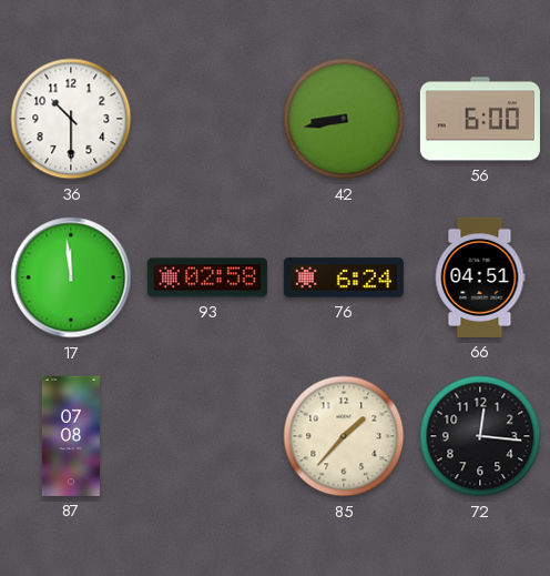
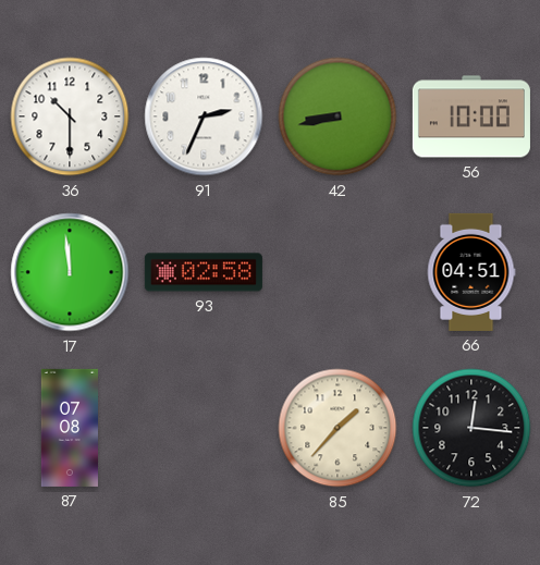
91: none -> 2:34
56: 6:00 -> 10:00
76: 6:24 -> none
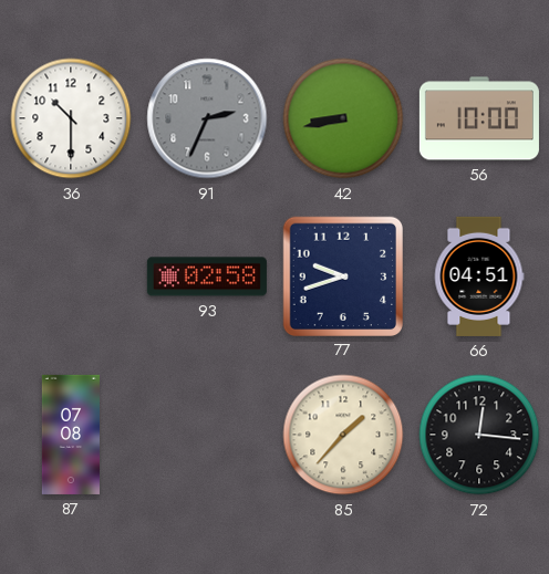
91 dial: white -> grey
17: 11:59 -> none
77: none -> 9:42
